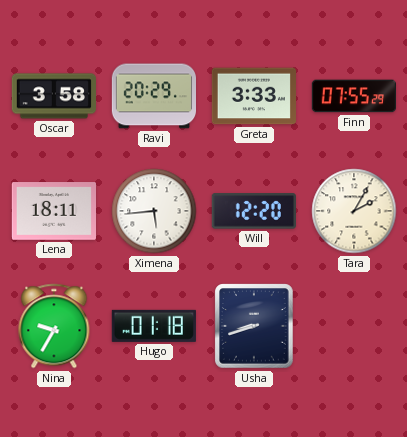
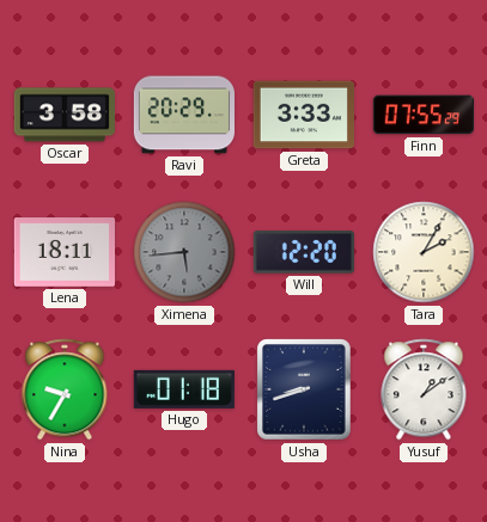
Ximena dial: white -> grey
Yusuf: none -> 1:09
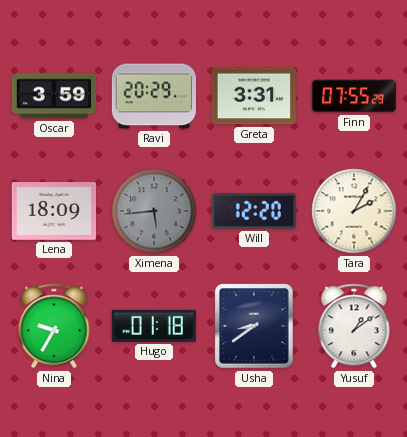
Oscar: 3:58 -> 3:59
Greta: 3:33 -> 3:31
Lena: 18:11 -> 18:09
Usha: 8:42 -> 8:39
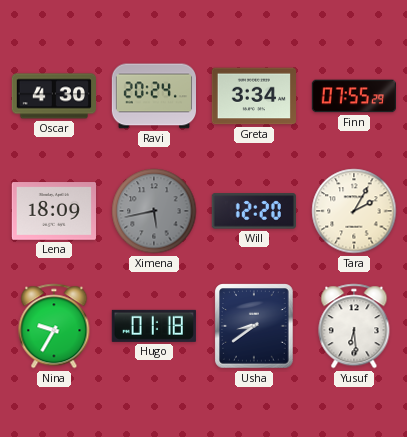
Oscar: 3:59 -> 4:30
Ravi: 20:29 -> 20:24
Greta: 3:31 -> 3:34
Ximena: 5:44 -> 5:43
Yusuf: 1:09 -> 6:29
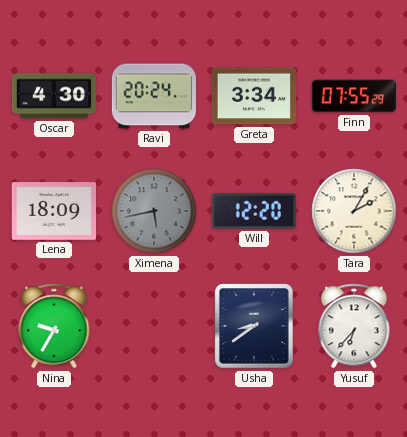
Hugo: 01:18 -> none
Yusuf: 6:29 -> 6:37
